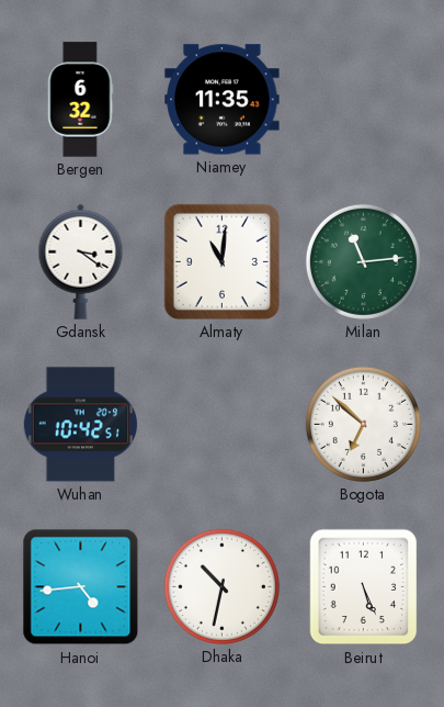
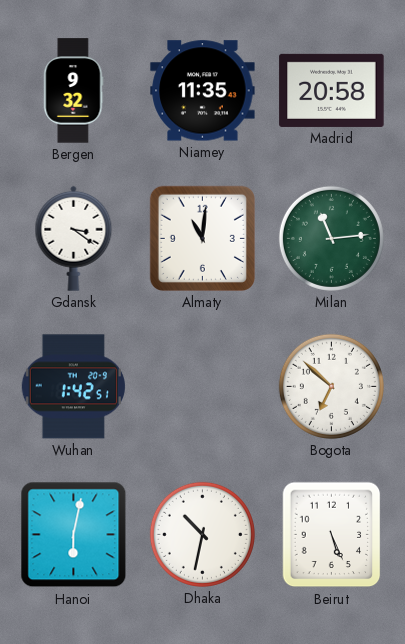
Bergen: 6:32 -> 9:32
Madrid: none -> 20:58
Wuhan: 10:42 -> 1:42
Hanoi: 4:44 -> 6:02
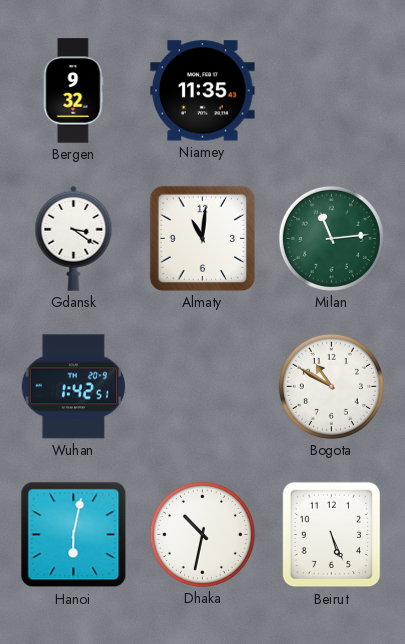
Madrid: 20:58 -> none
Bogota: 6:52 -> 10:50
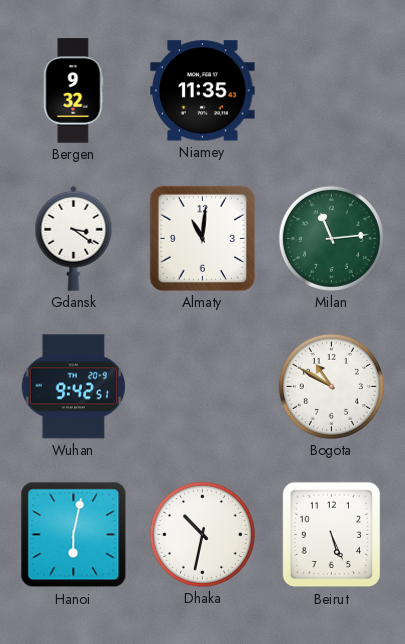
Wuhan: 1:42 -> 9:42
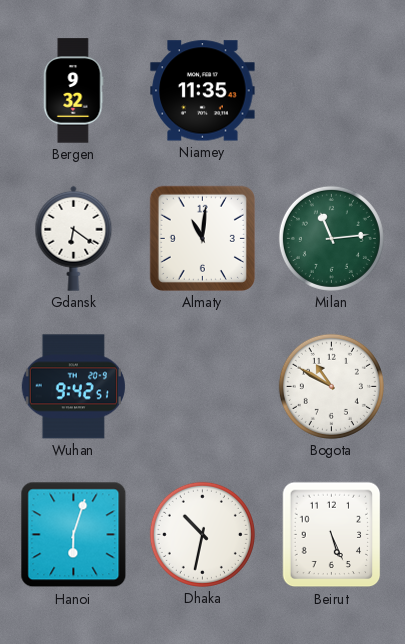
Gdansk: 3:21 -> 6:21
Hanoi: 6:02 -> 6:03
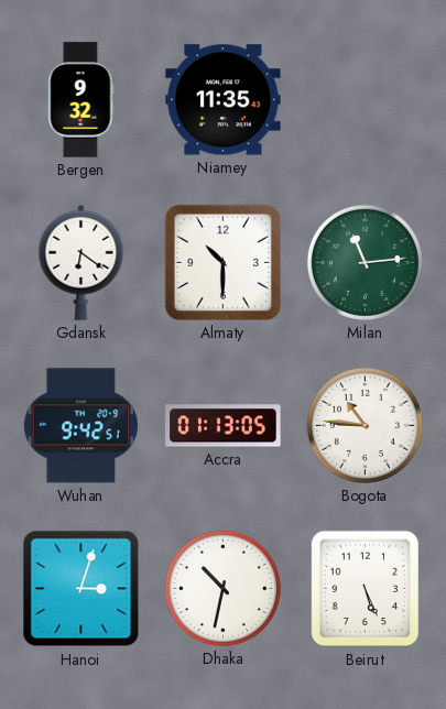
Almaty: 11:01 -> 10:30
Accra: none -> 01:13
Bogota: 10:50 -> 10:46
Hanoi: 6:03 -> 3:03
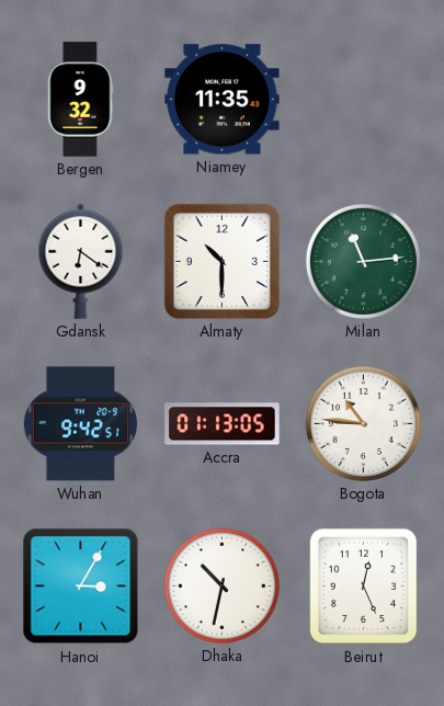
Hanoi: 3:03 -> 3:05
Beirut: 5:26 -> 12:26
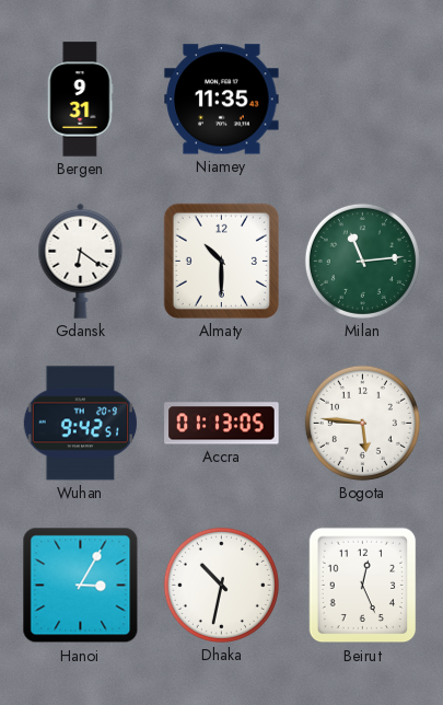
Bergen: 9:32 -> 9:31
Bogota: 10:46 -> 5:46
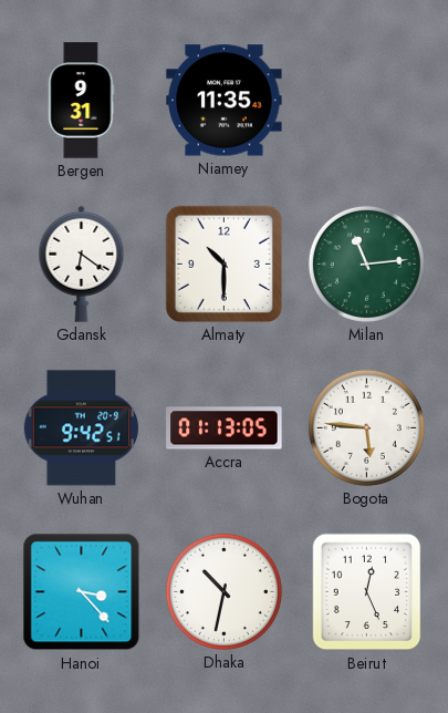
Hanoi: 3:05 -> 3:23
